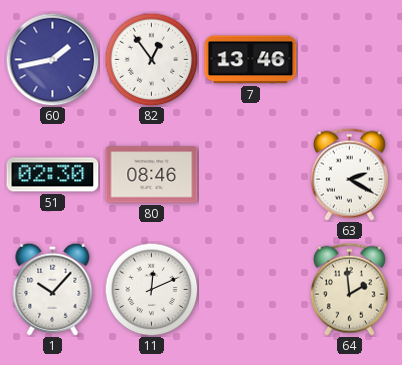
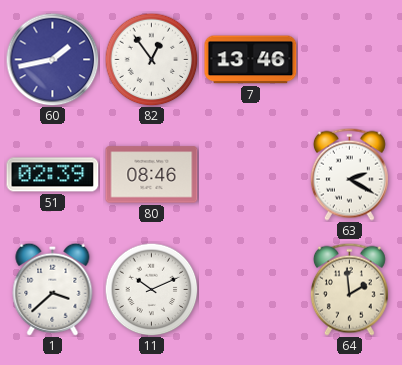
51: 02:30 -> 02:39
1: 10:07 -> 3:38
11: 12:11 -> 10:11
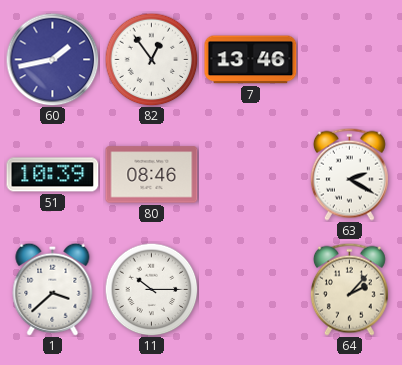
51: 02:39 -> 10:39
11: 10:11 -> 10:15
64: 1:59 -> 2:07
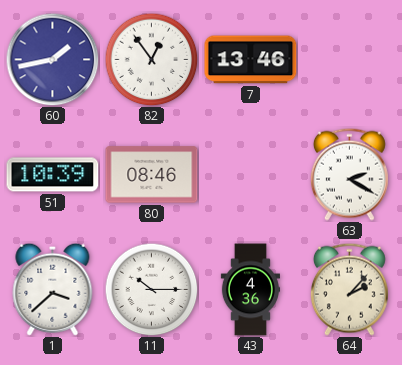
43: none -> 4:36
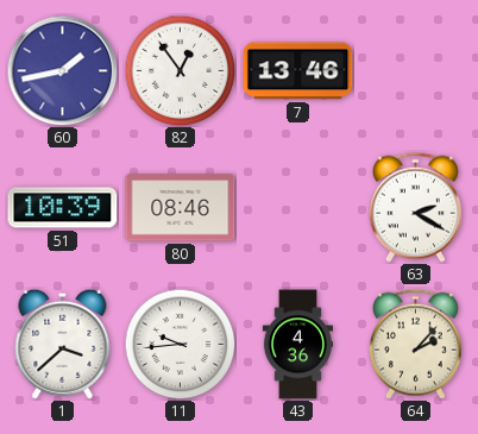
11: 10:15 -> 9:44
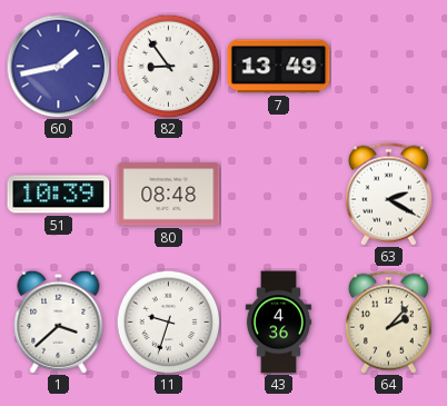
82: 12:54 -> 8:54
7: 13:46 -> 13:49
80: 08:46 -> 08:48
11: 9:44 -> 9:33
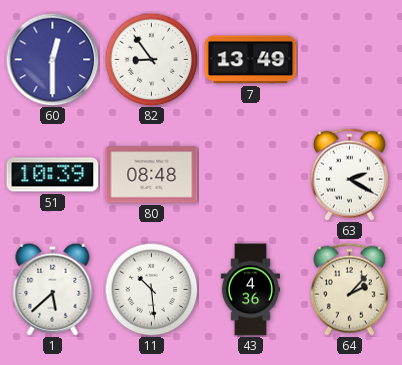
60: 1:43 -> 12:30
1: 3:38 -> 5:38
11: 9:33 -> 10:29
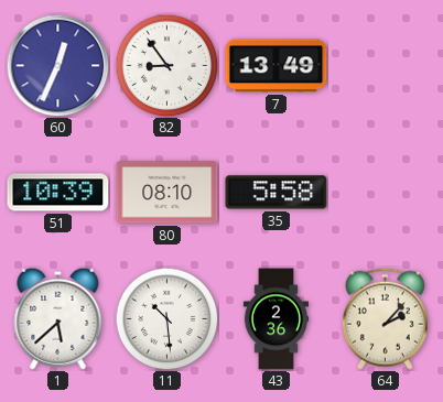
60: 12:30 -> 12:34
80: 08:48 -> 08:10
35: none -> 5:58
63: 2:20 -> none
43: 4:36 -> 2:36
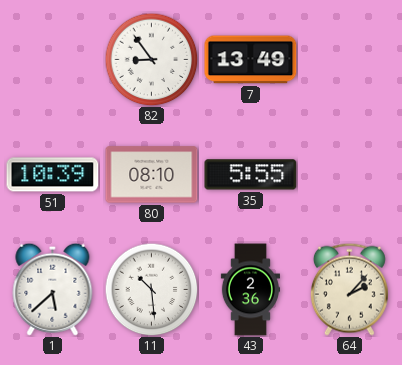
60: 12:34 -> none
35: 5:58 -> 5:55
